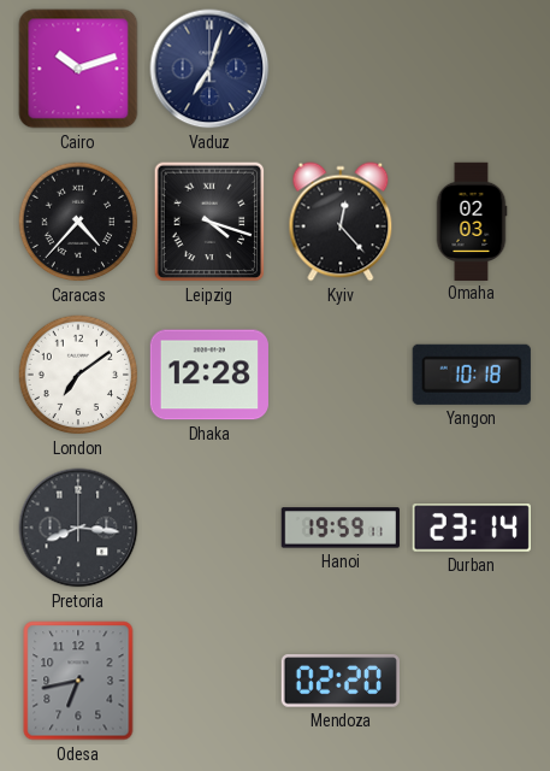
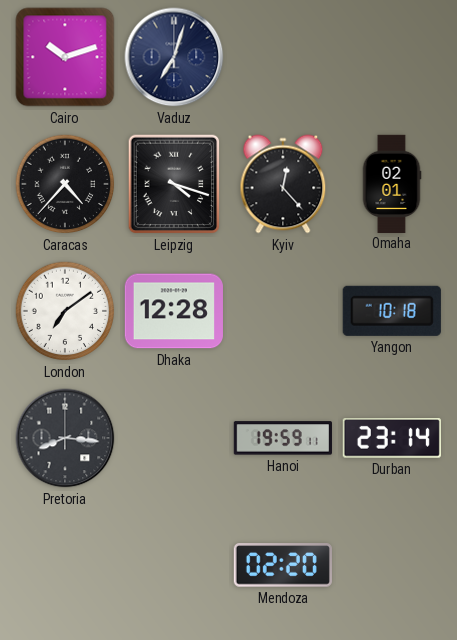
Omaha: 02:03 -> 02:01
Odesa: 6:43 -> none
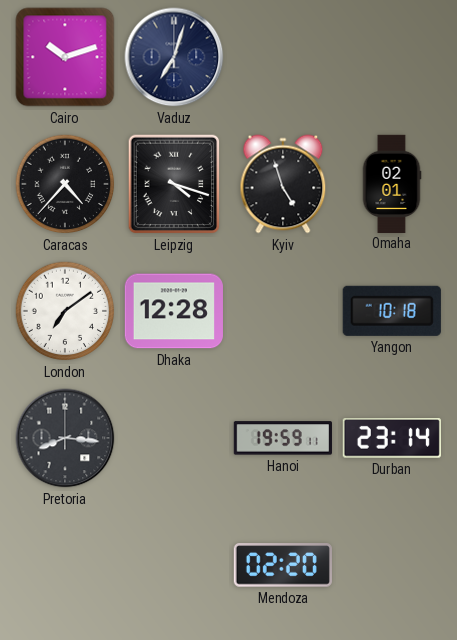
Kyiv: 12:23 -> 4:57
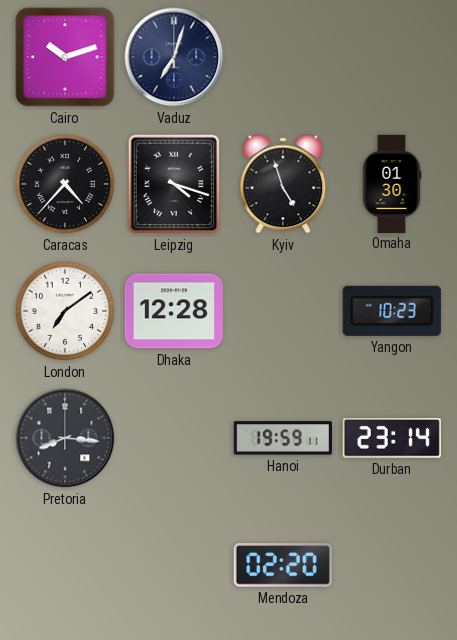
Omaha: 02:01 -> 01:30
Yangon: 10:18 -> 10:23
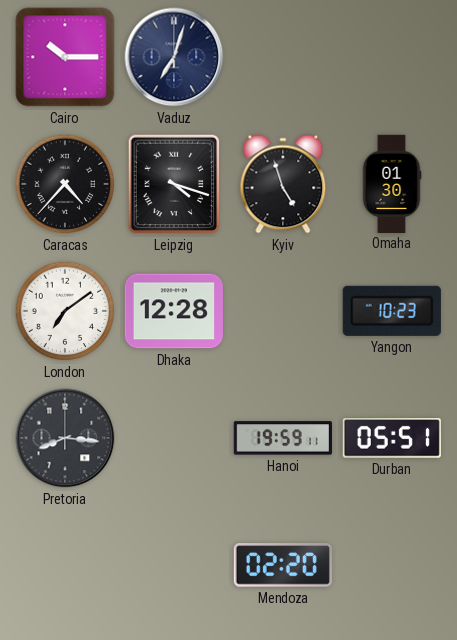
Cairo: 10:12 -> 10:15
Durban: 23:14 -> 05:51
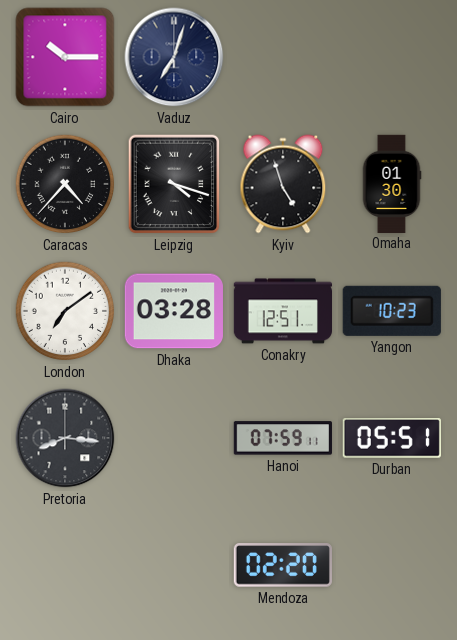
Dhaka: 12:28 -> 03:28
Conakry: none -> 12:51
Hanoi: 19:59 -> 07:59
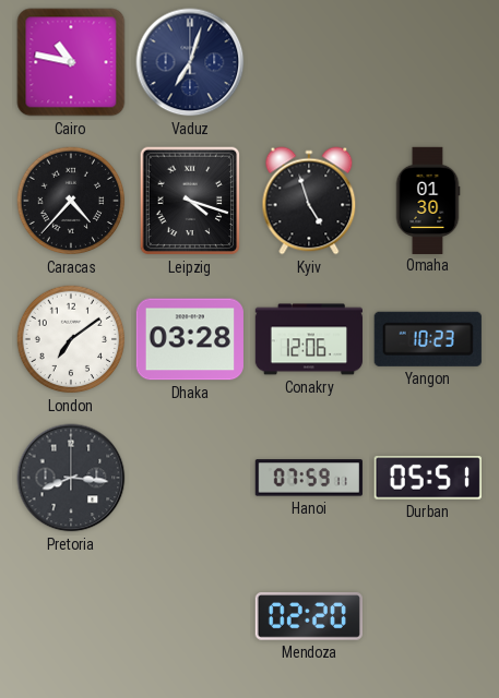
Cairo: 10:15 -> 10:47
Conakry: 12:51 -> 12:06
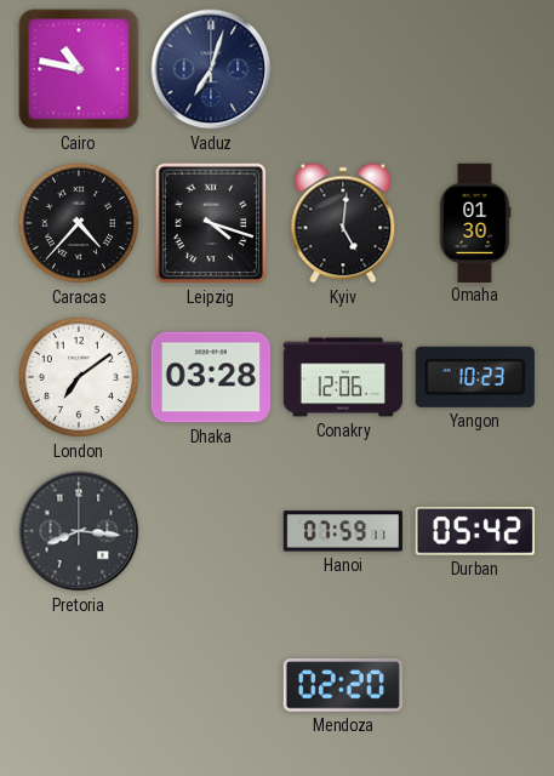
Kyiv: 4:57 -> 5:01
Durban: 05:51 -> 05:42
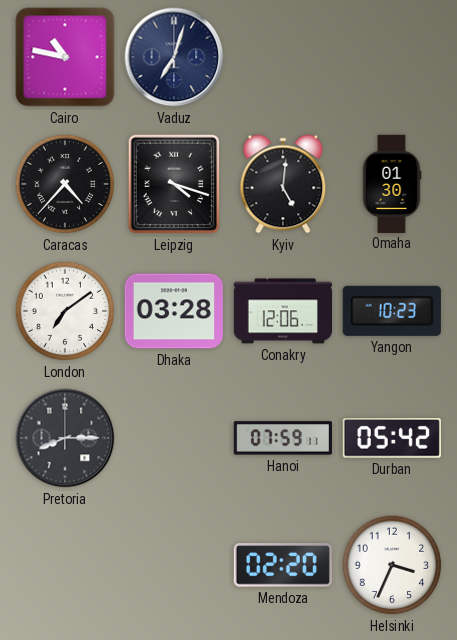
Pretoria: 8:16 -> 8:15
Helsinki: none -> 3:34
